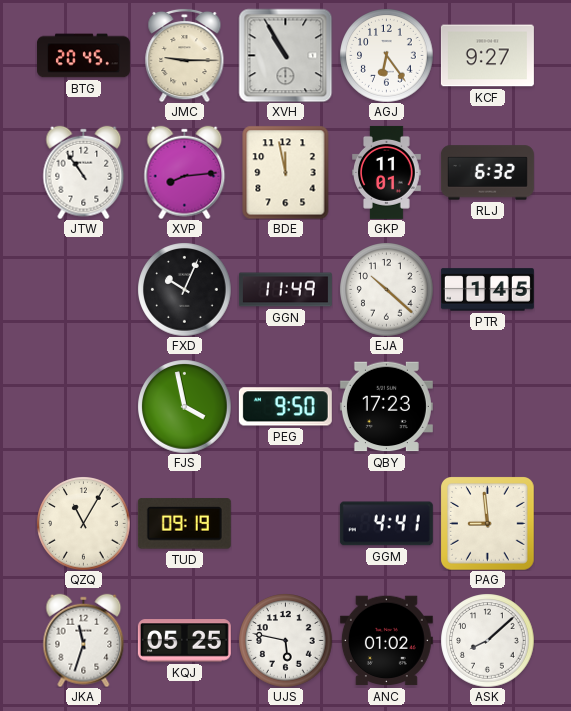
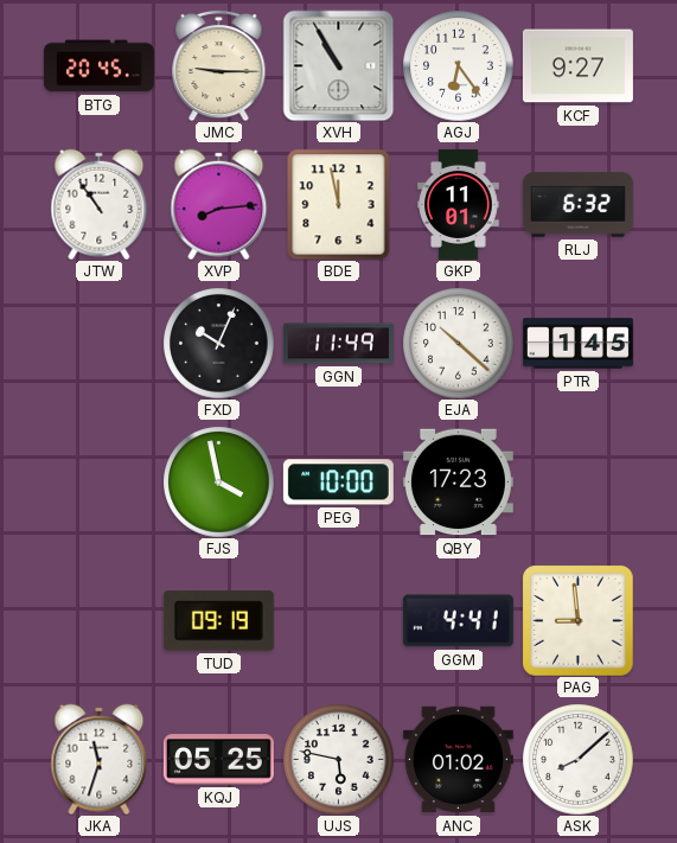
PEG: 9:50 -> 10:00
QZQ: 11:05 -> none
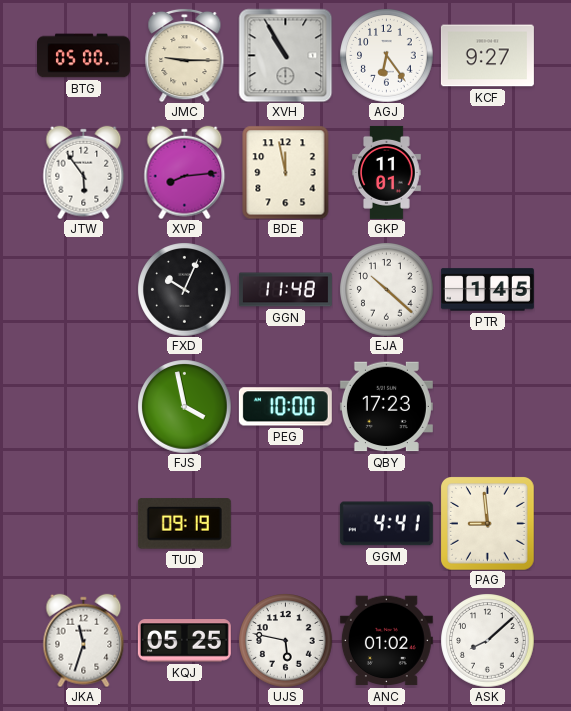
BTG: 20:45 -> 05:00
JTW: 10:54 -> 5:54
RLJ: 6:32 -> none
GGN: 11:49 -> 11:48
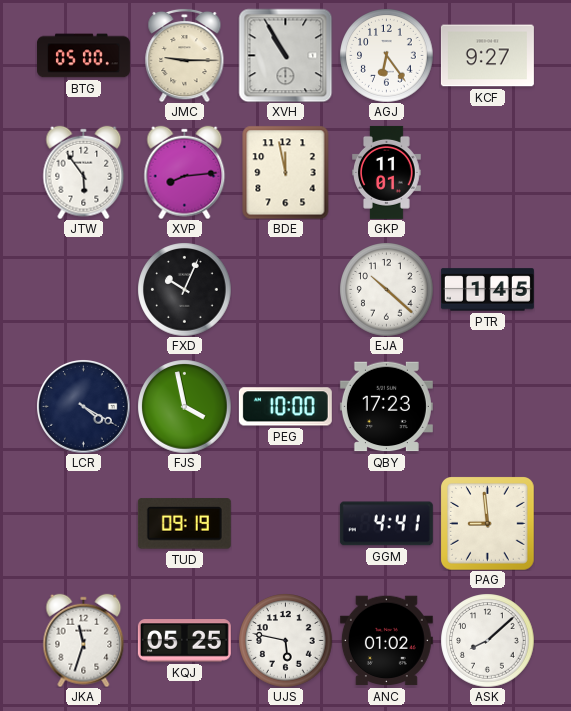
GGN: 11:48 -> none
LCR: none -> 4:20
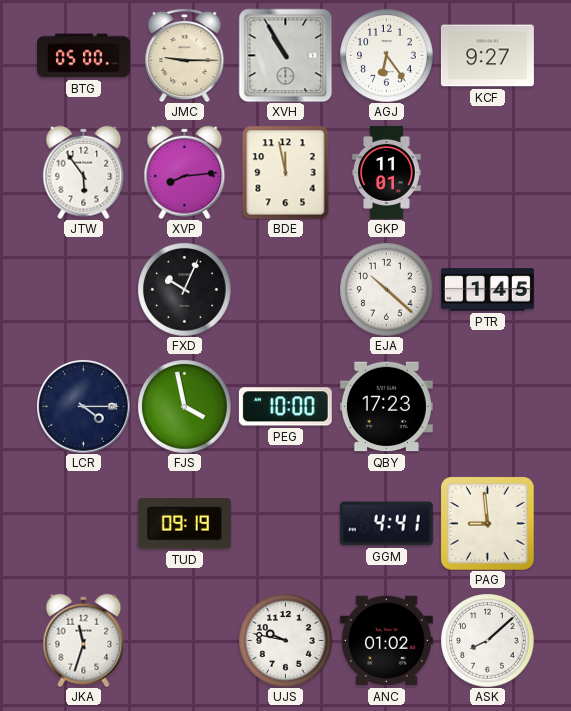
LCR: 4:20 -> 4:15
KQJ: 05:25 -> none
UJS: 5:47 -> 9:47
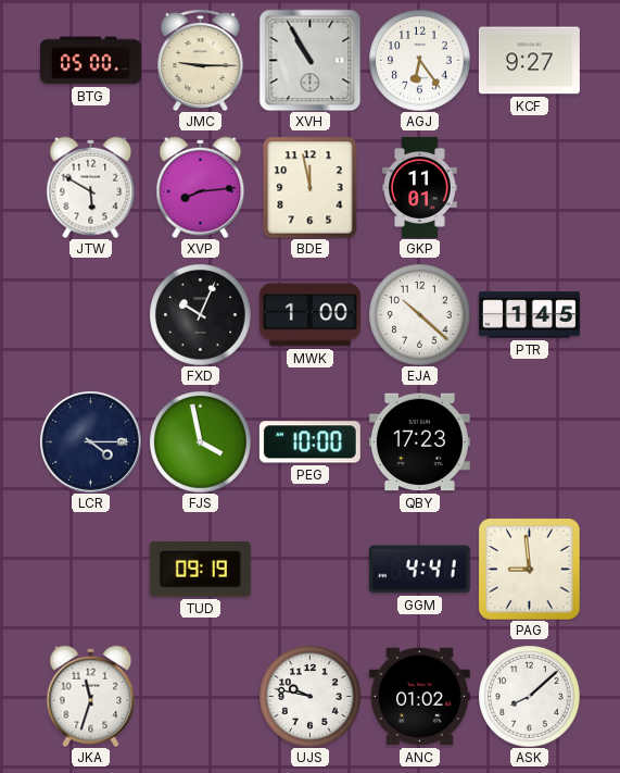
JTW: 5:54 -> 5:50
MWK: none -> 1:00
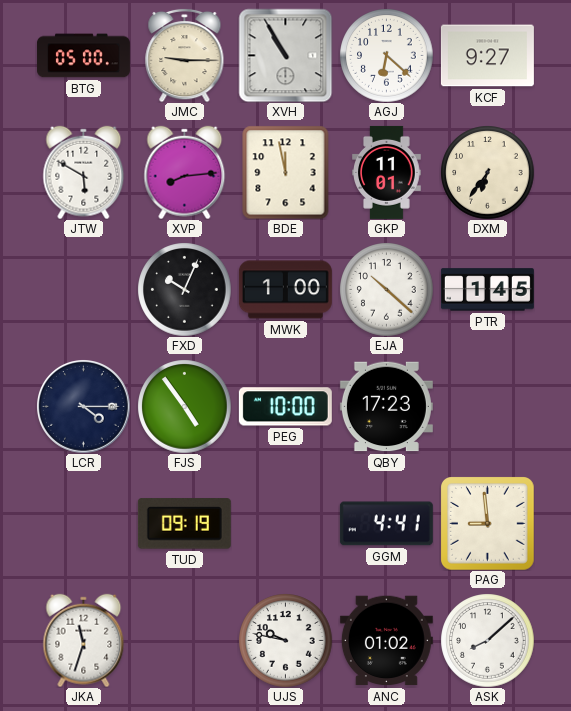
AGJ: 6:24 -> 6:22
DXM: none -> 6:36
FJS: 3:58 -> 4:54
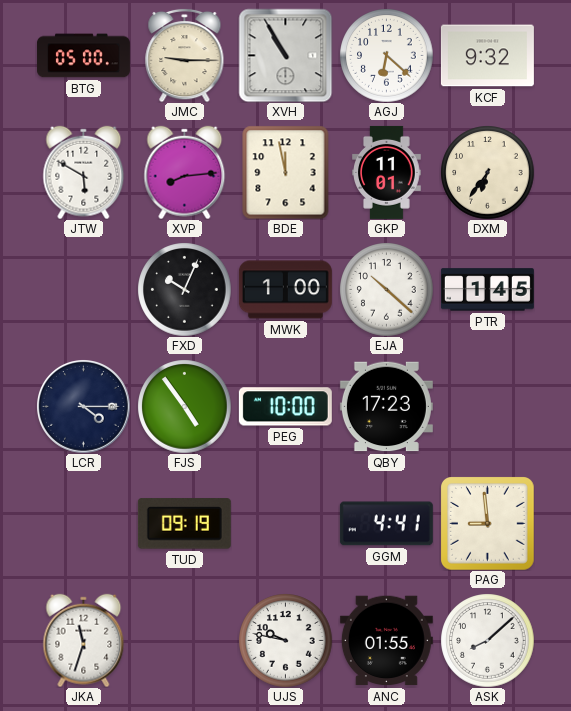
KCF: 9:27 -> 9:32
ANC: 01:02 -> 01:55
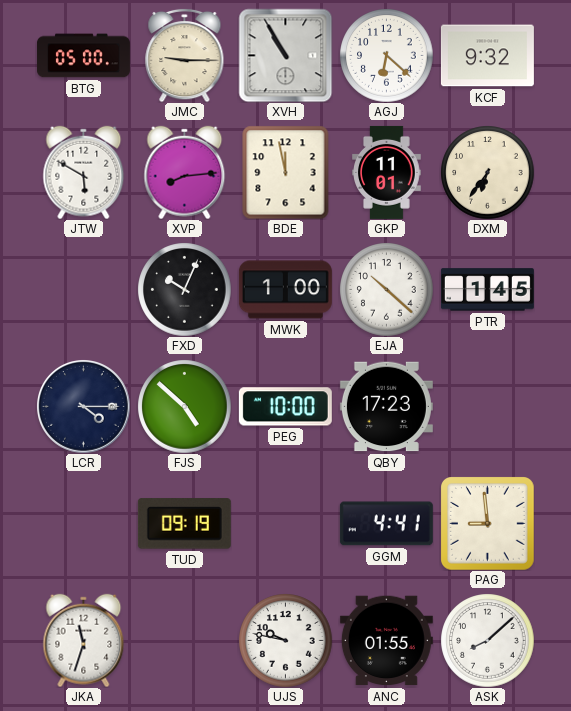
FJS: 4:54 -> 4:52
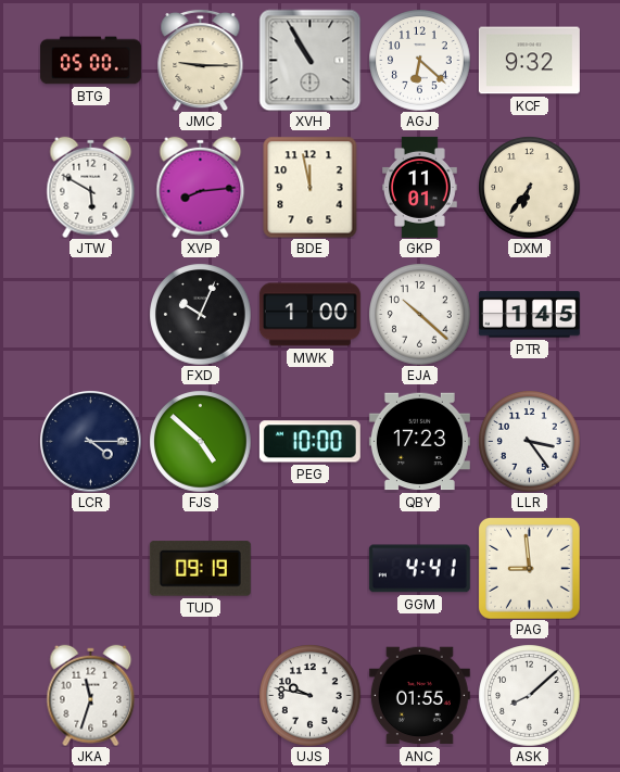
LLR: none -> 3:24
